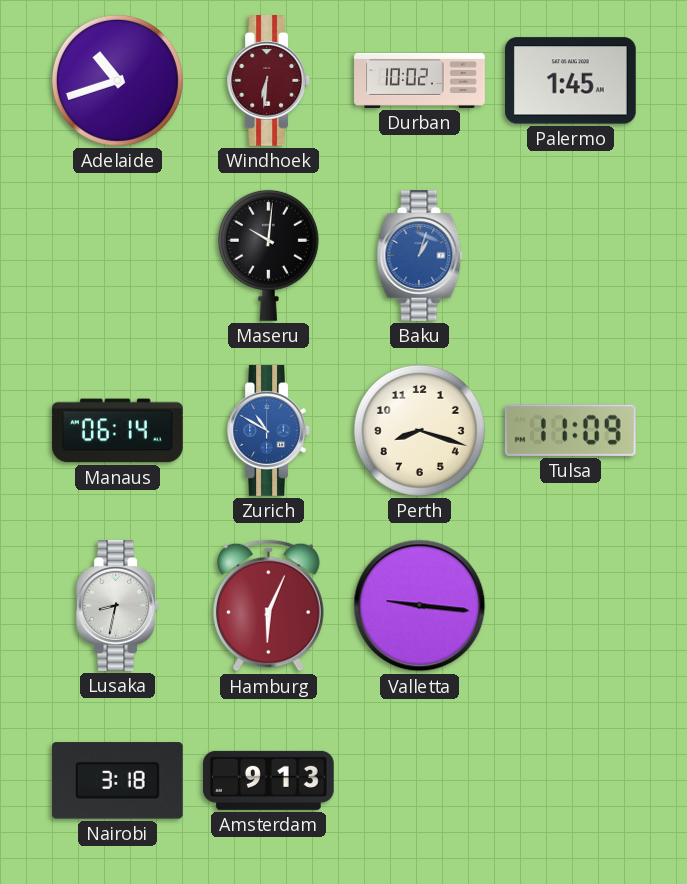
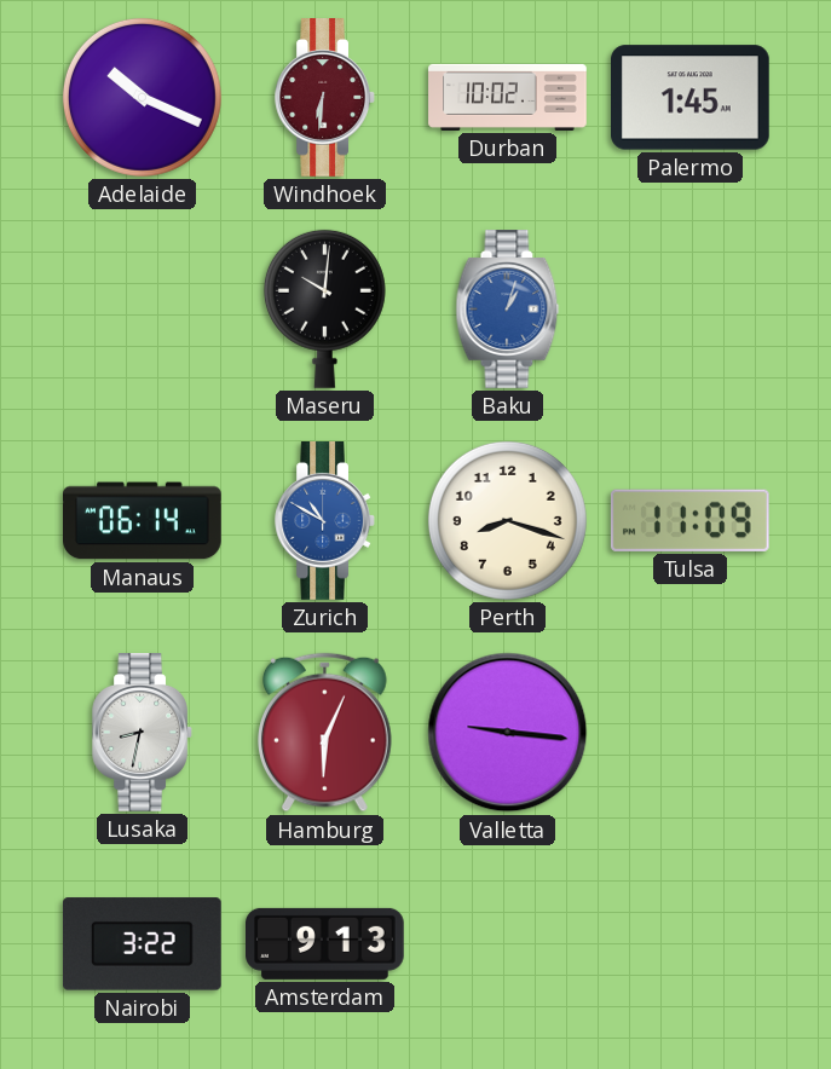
Adelaide: 10:42 -> 10:19
Nairobi: 3:18 -> 3:22
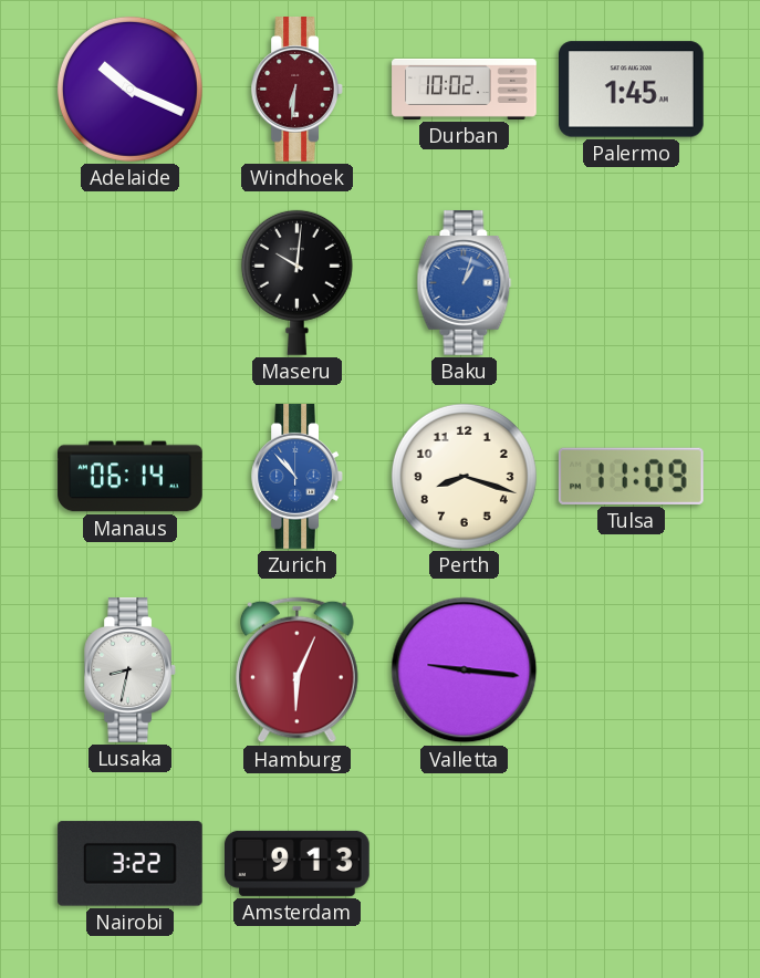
Zurich: 10:50 -> 10:53
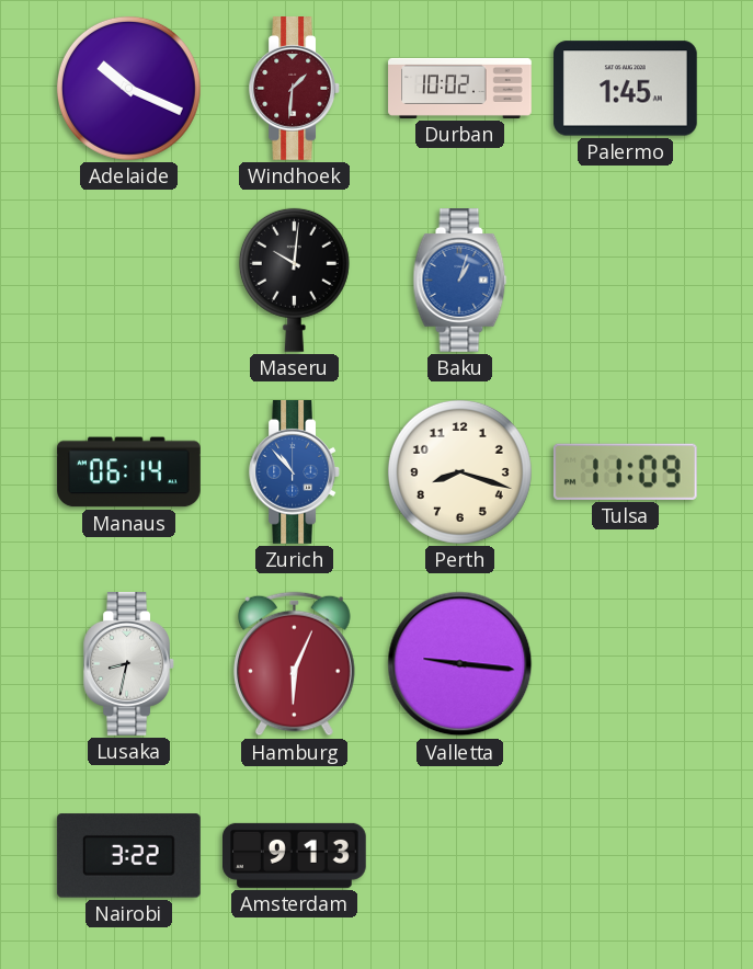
Windhoek: 6:31 -> 1:31
